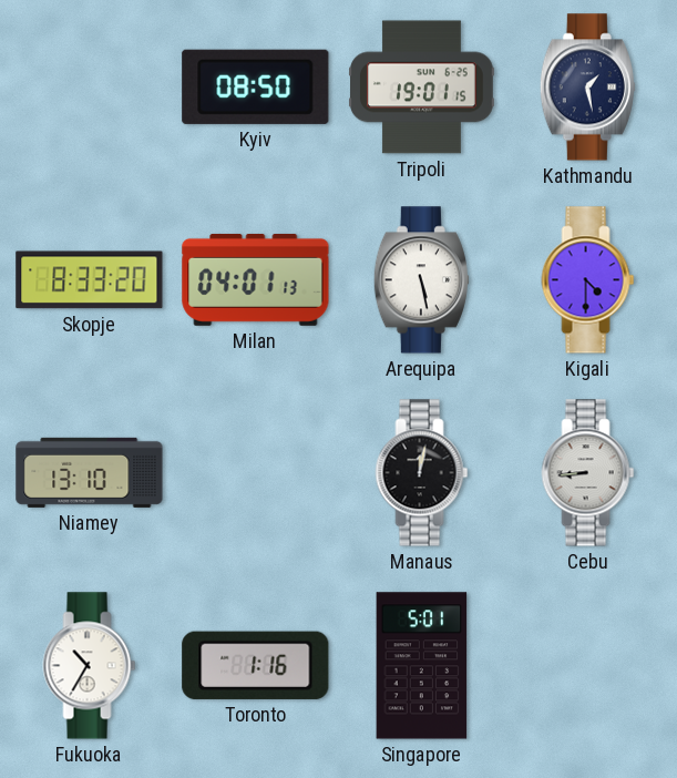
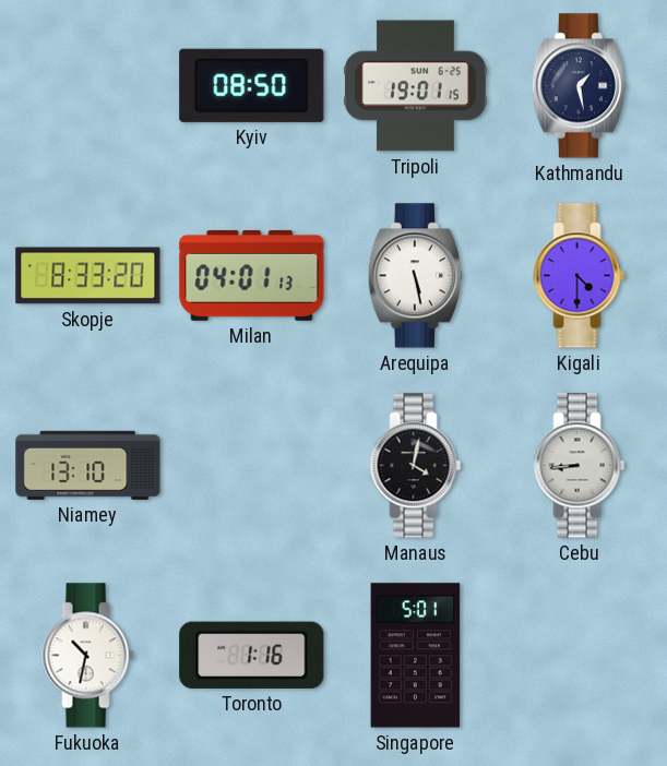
Manaus: 12:02 -> 4:02
Fukuoka: 10:35 -> 10:32
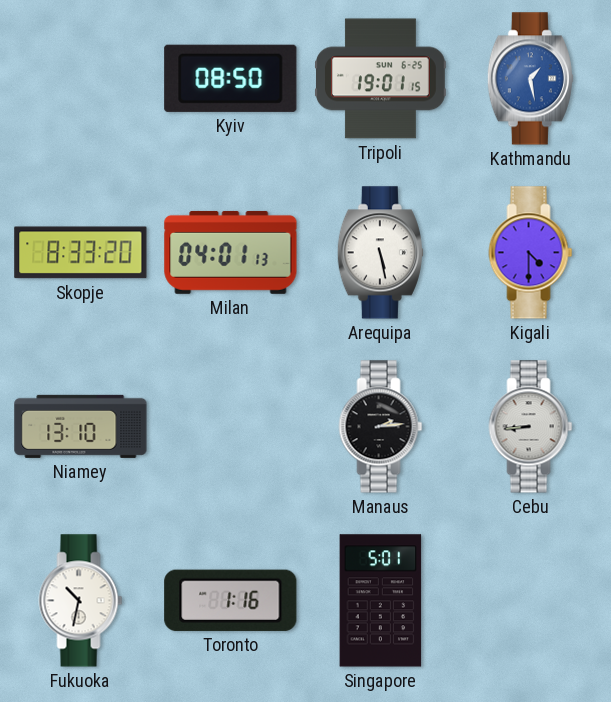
Kathmandu dial: navy -> blue
Manaus: 4:02 -> 2:14
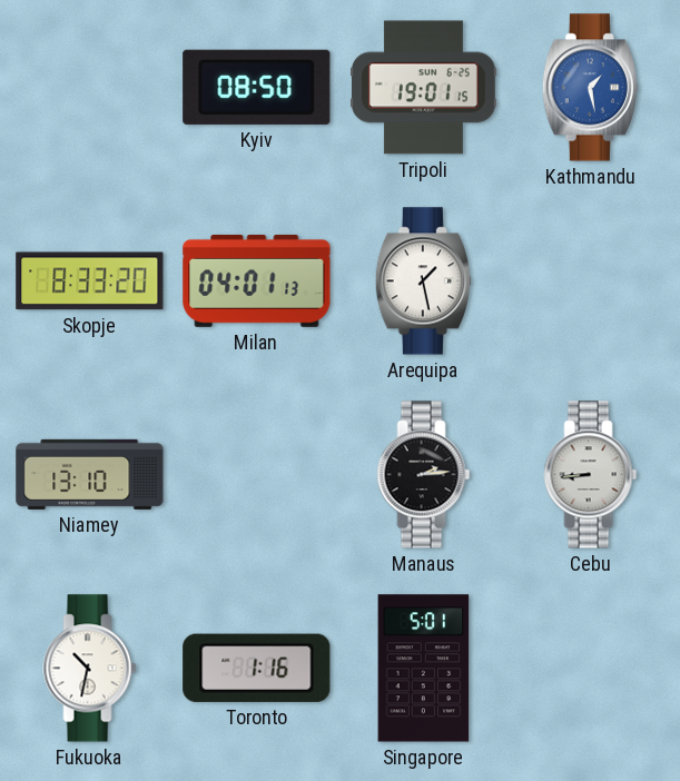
Arequipa: 5:28 -> 1:28
Kigali: 4:30 -> none
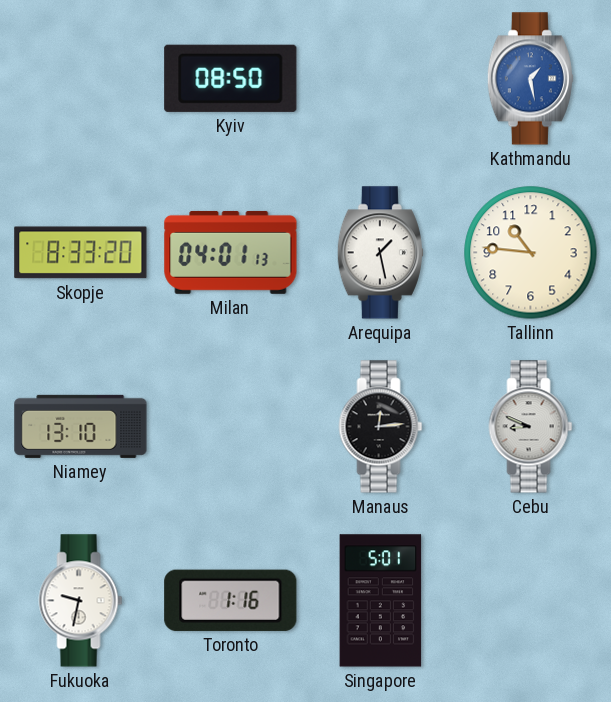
Tripoli: 19:01 -> none
Tallinn: none -> 10:46
Manaus: 2:14 -> 12:14
Cebu: 8:44 -> 8:49
Fukuoka: 10:32 -> 9:32
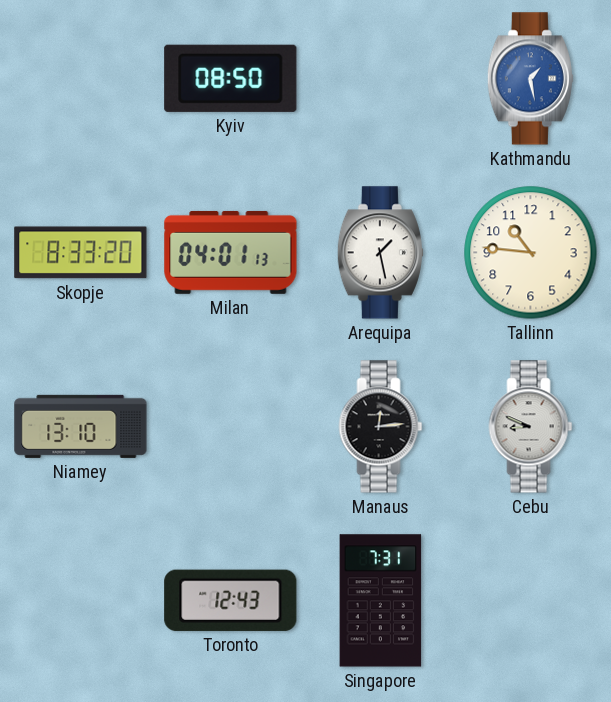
Fukuoka: 9:32 -> none
Toronto: 1:16 -> 12:43
Singapore: 5:01 -> 7:31
